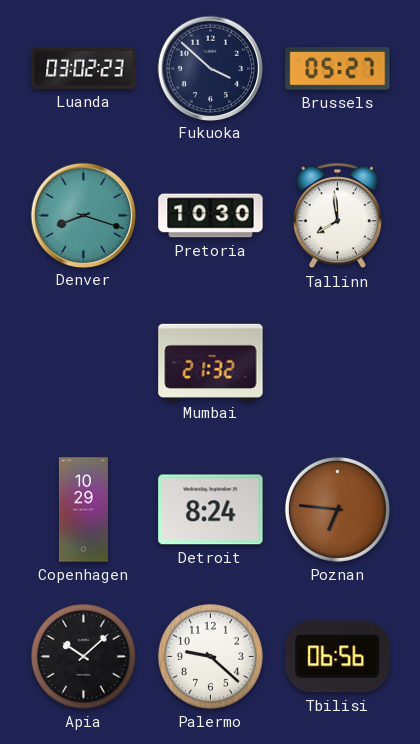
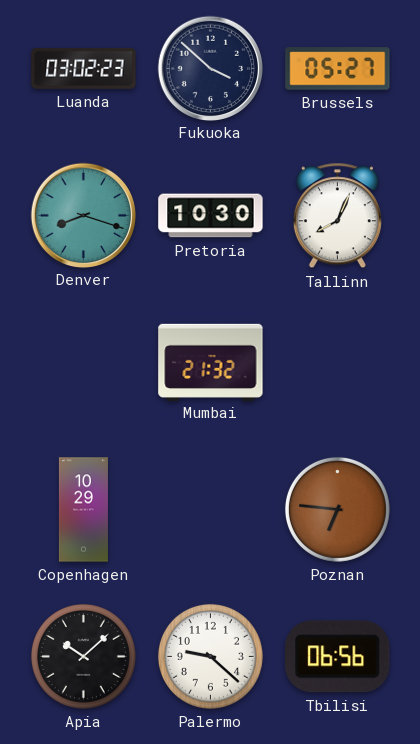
Tallinn: 7:59 -> 8:04
Detroit: 8:24 -> none
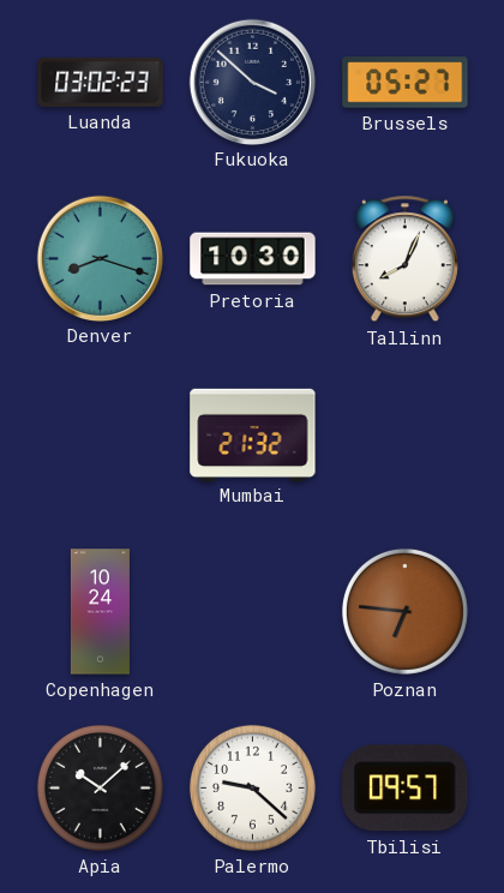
Copenhagen: 10:29 -> 10:24
Tbilisi: 06:56 -> 09:57
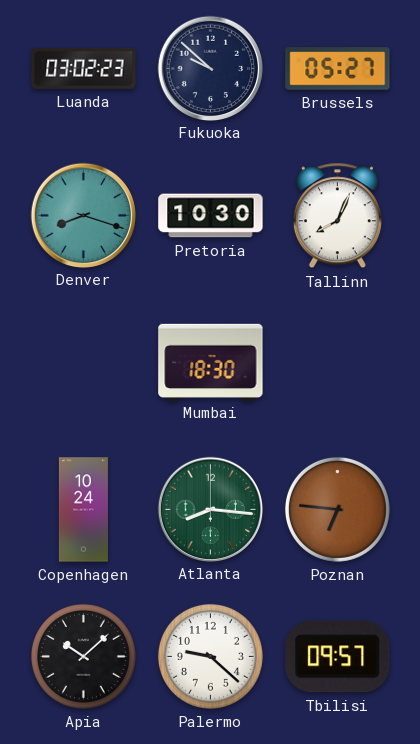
Fukuoka: 3:52 -> 9:52
Mumbai: 21:32 -> 18:30
Atlanta: none -> 8:16
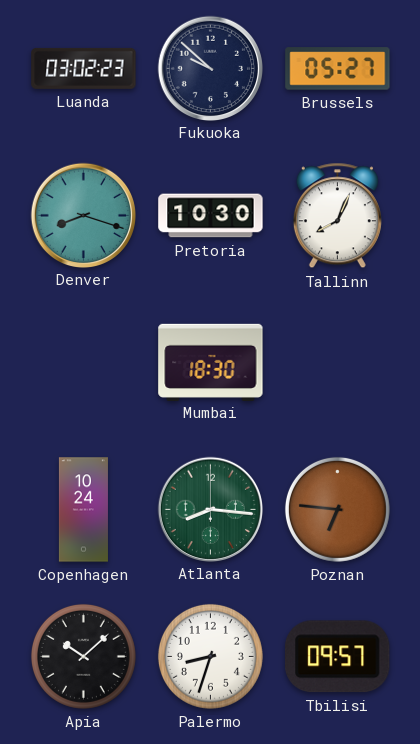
Palermo: 9:22 -> 8:33
